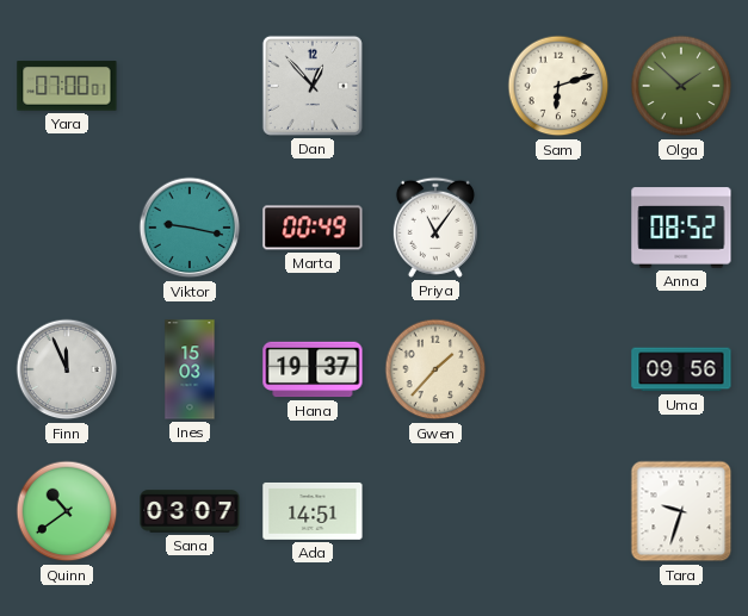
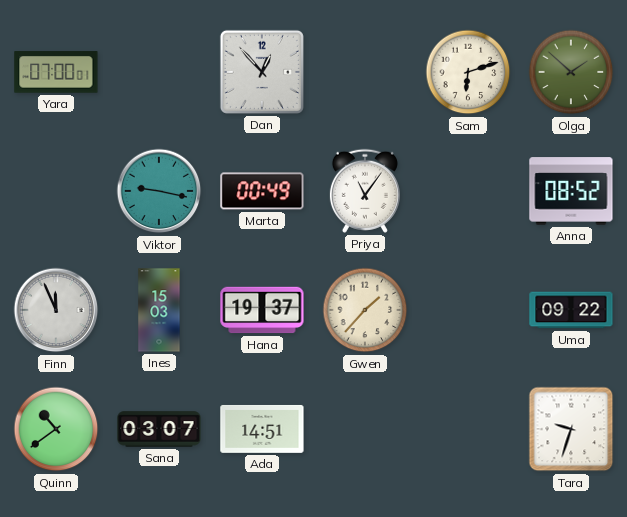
Uma: 09:56 -> 09:22
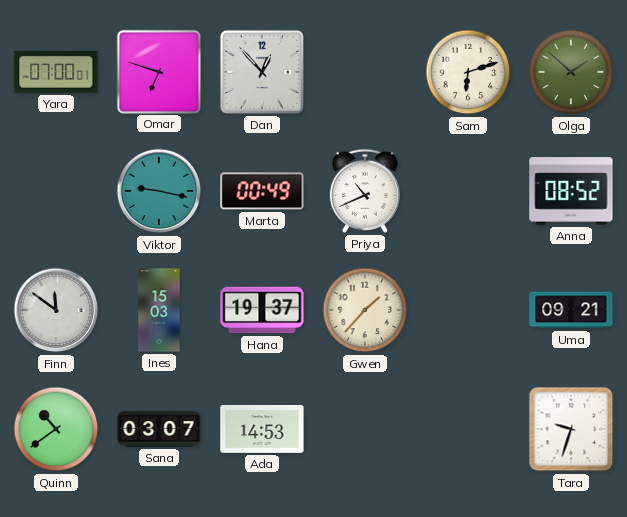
Omar: none -> 6:48
Priya: 11:06 -> 10:41
Finn: 11:56 -> 11:51
Uma: 09:22 -> 09:21
Ada: 14:51 -> 14:53
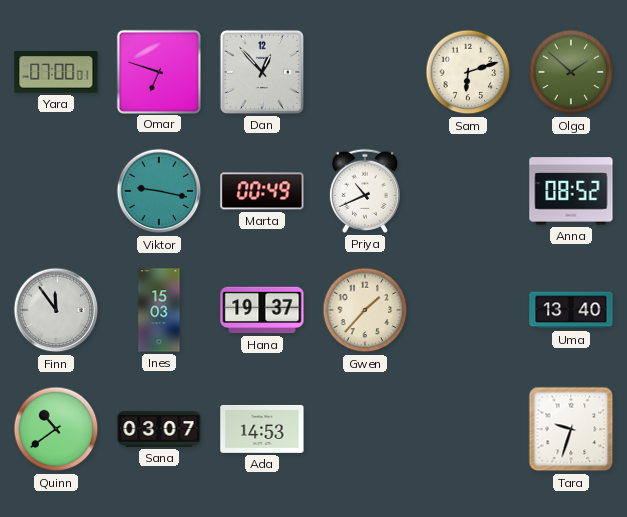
Finn: 11:51 -> 11:54
Uma: 09:21 -> 13:40
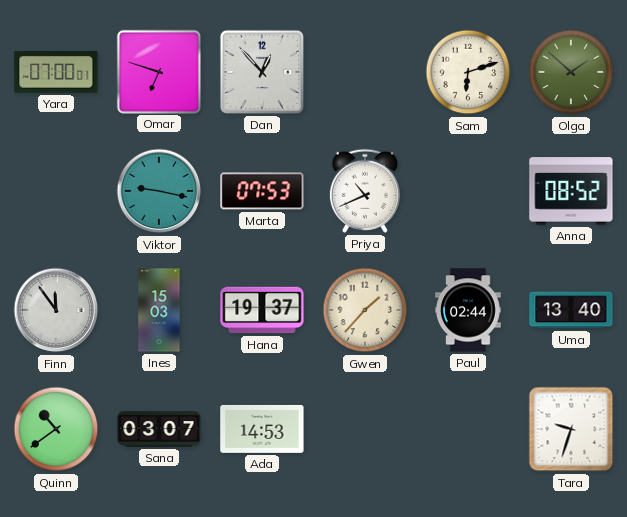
Marta: 00:49 -> 07:53
Paul: none -> 02:44
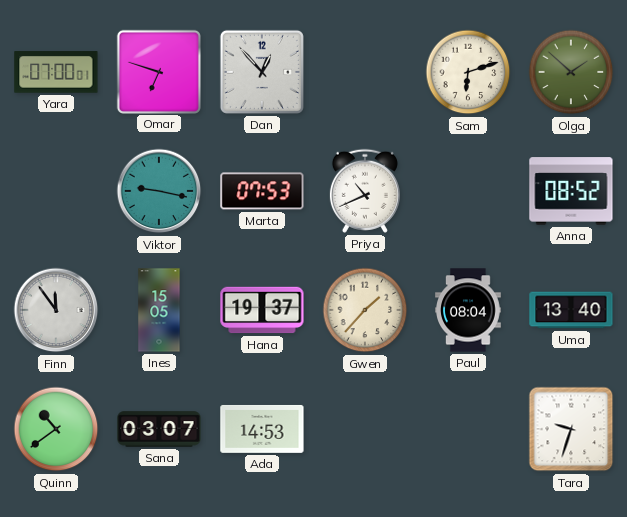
Ines: 15:03 -> 15:05
Paul: 02:44 -> 08:04
